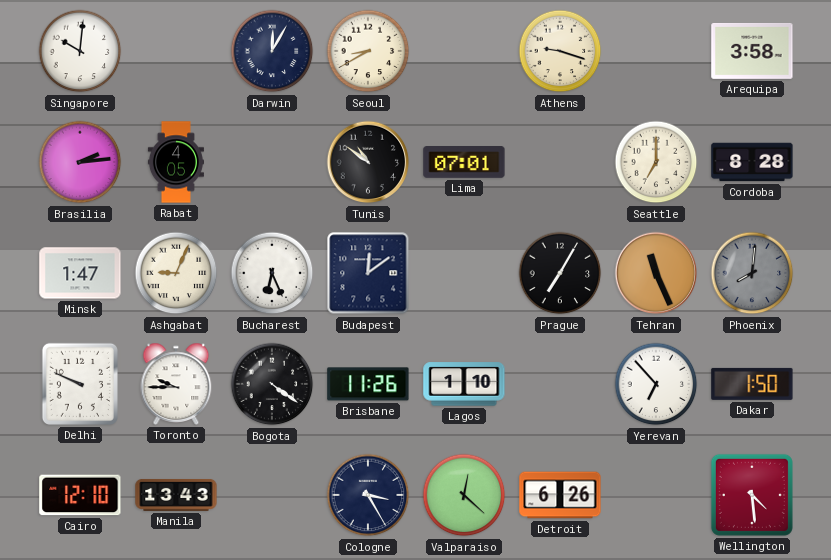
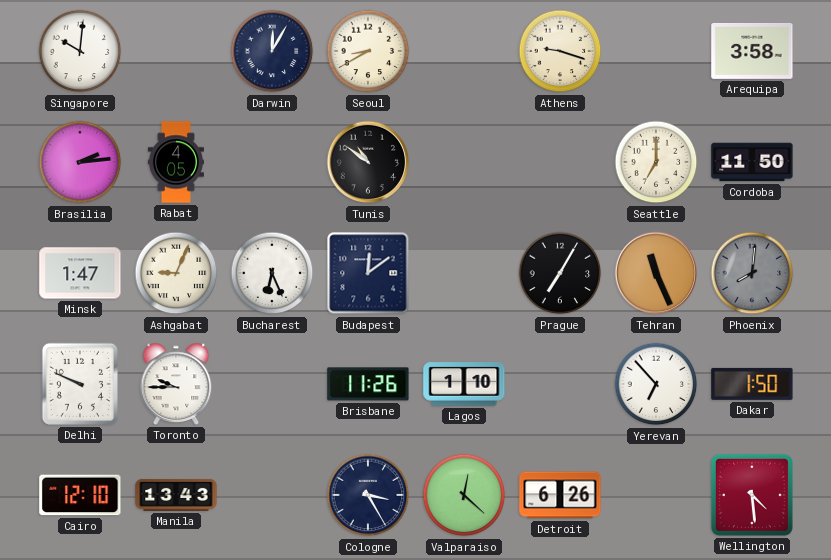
Lima: 07:01 -> none
Cordoba: 8:28 -> 11:50
Bogota: 4:21 -> none
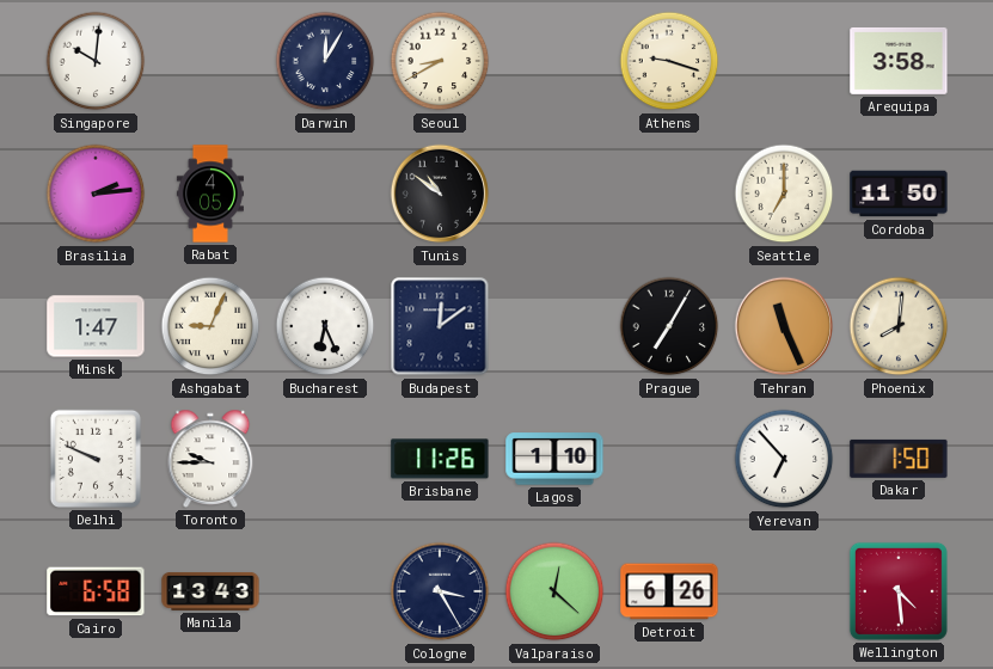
Phoenix dial: grey -> cream
Cairo: 12:10 -> 6:58
